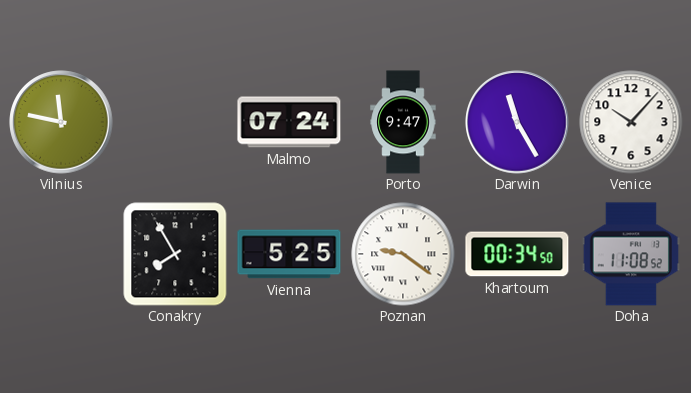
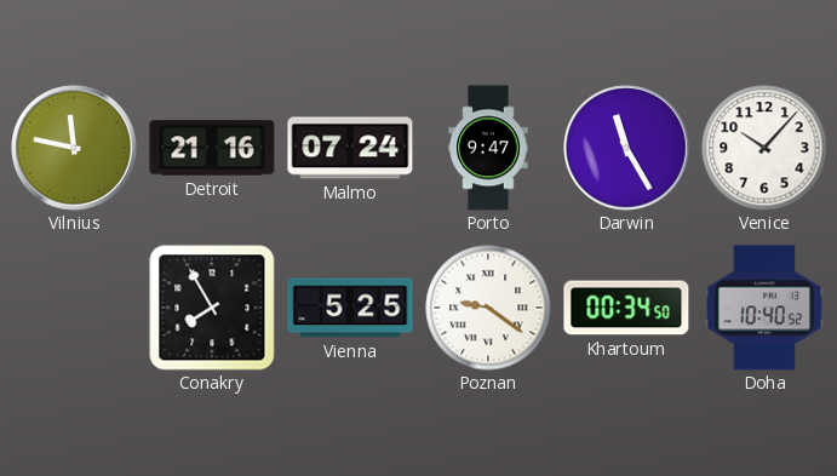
Detroit: none -> 21:16
Doha: 11:08 -> 10:40
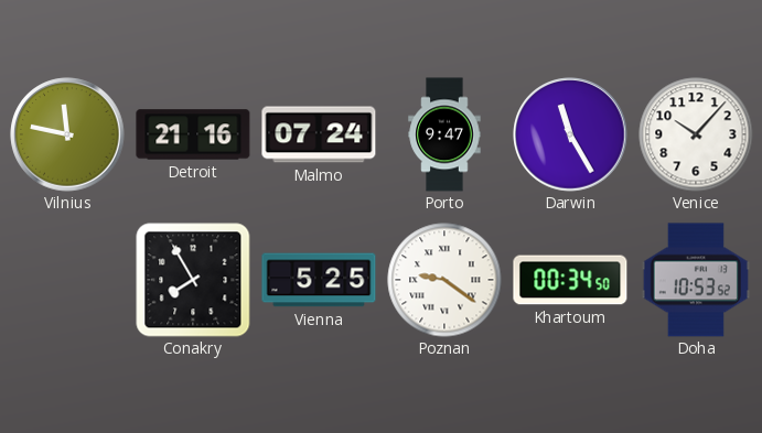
Doha: 10:40 -> 10:53
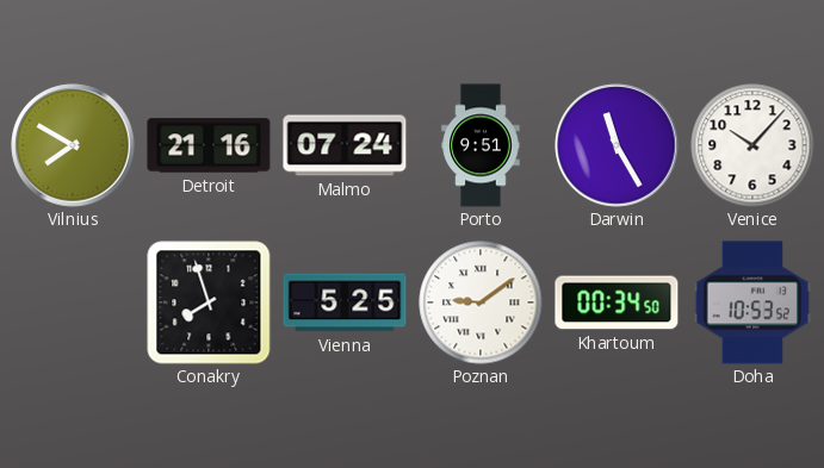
Vilnius: 11:47 -> 7:50
Porto: 9:47 -> 9:51
Conakry: 7:55 -> 7:57
Poznan: 9:21 -> 9:09
